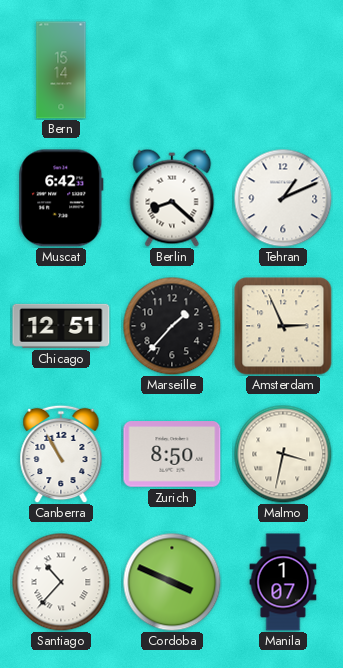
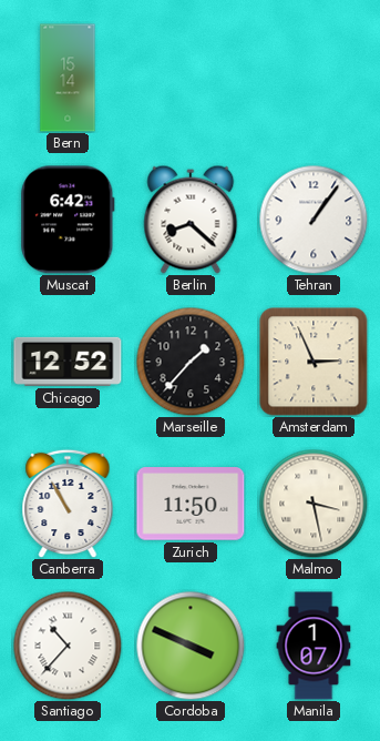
Tehran: 1:11 -> 1:06
Chicago: 12:51 -> 12:52
Zurich: 8:50 -> 11:50
Malmo: 3:32 -> 3:28
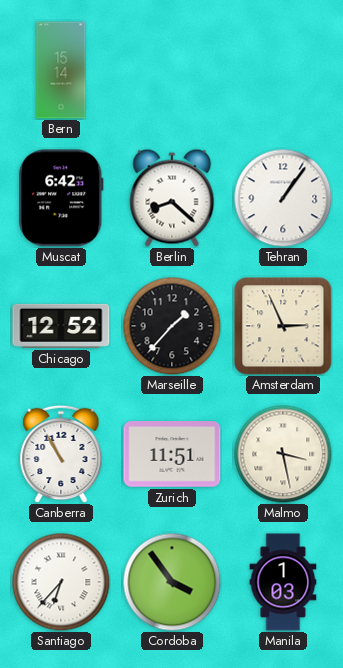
Zurich: 11:50 -> 11:51
Santiago: 10:37 -> 6:37
Cordoba: 3:49 -> 3:54
Manila: 1:07 -> 1:03
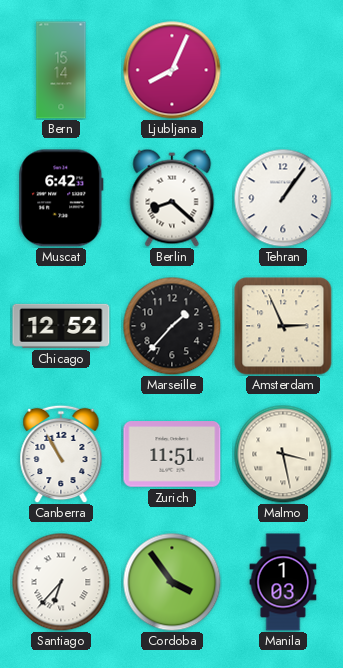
Ljubljana: none -> 8:04
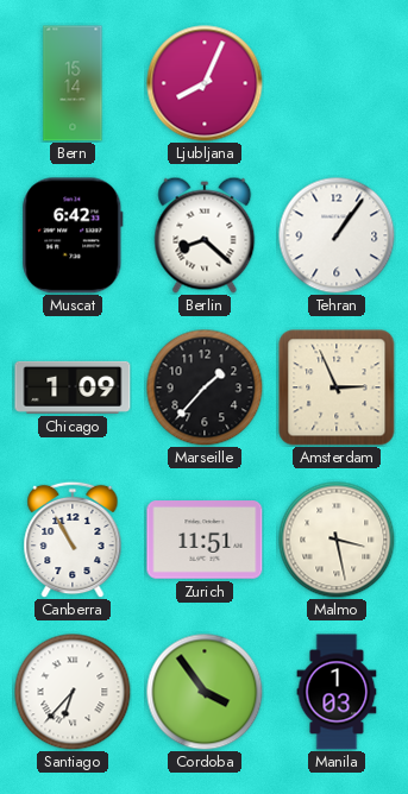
Chicago: 12:52 -> 1:09
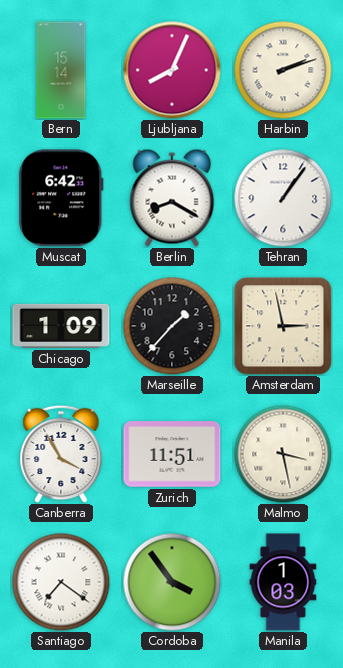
Harbin: none -> 2:12
Berlin: 8:22 -> 8:20
Amsterdam: 2:56 -> 2:58
Canberra: 10:55 -> 3:55
Santiago: 6:37 -> 7:21
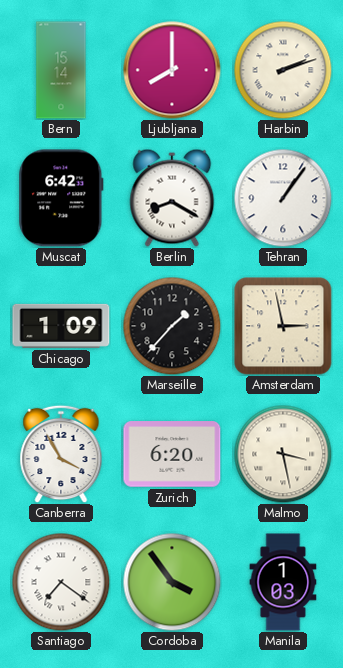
Ljubljana: 8:04 -> 8:00
Zurich: 11:51 -> 6:20
